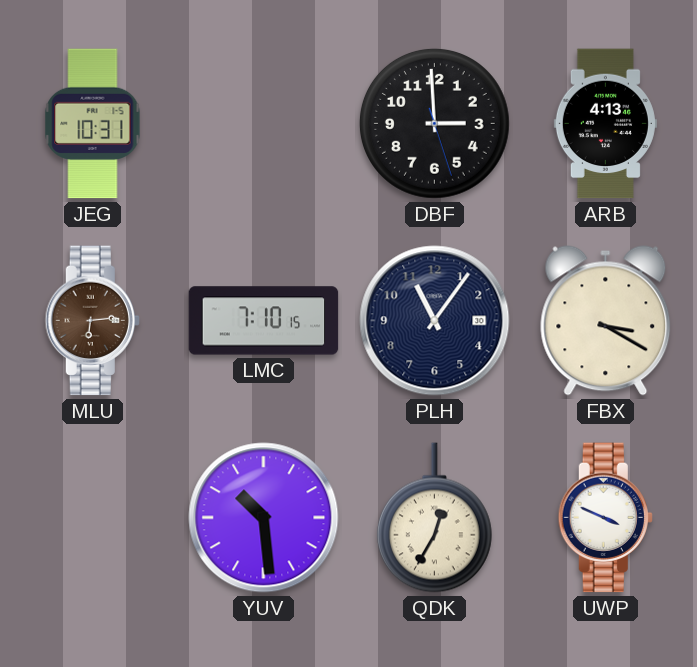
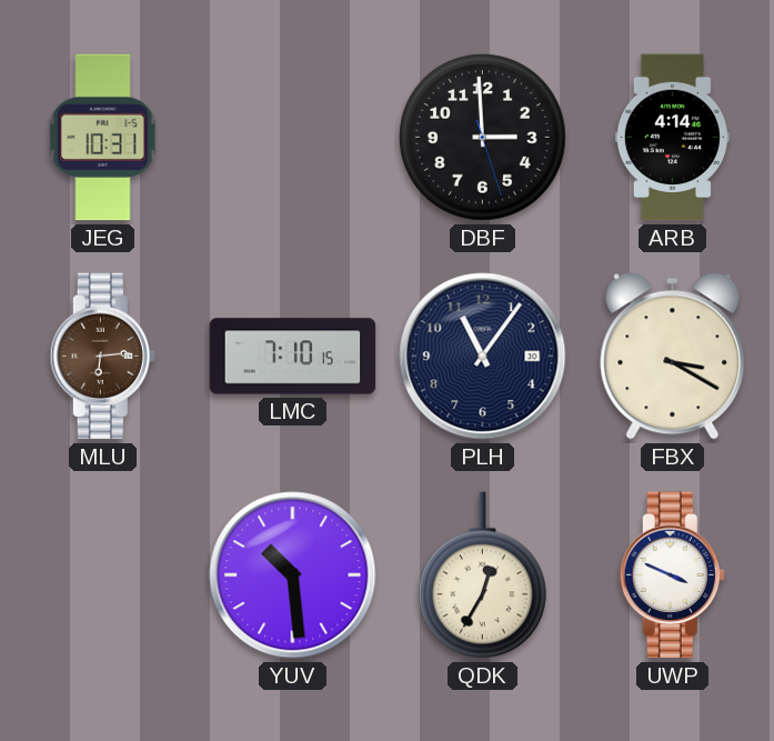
ARB: 4:13 -> 4:14
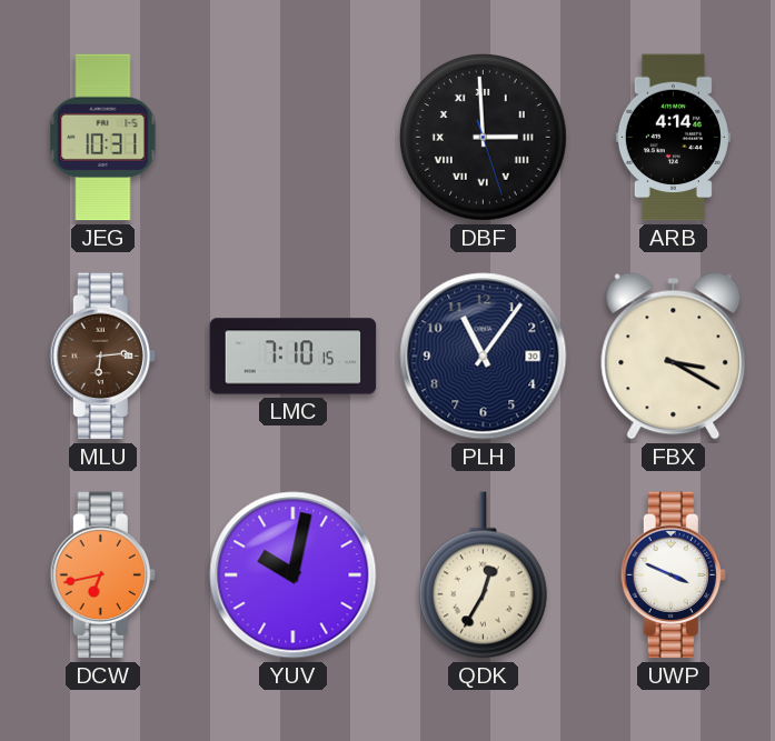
DBF numerals: Arabic -> Roman
DCW: none -> 6:43
YUV: 10:29 -> 10:02
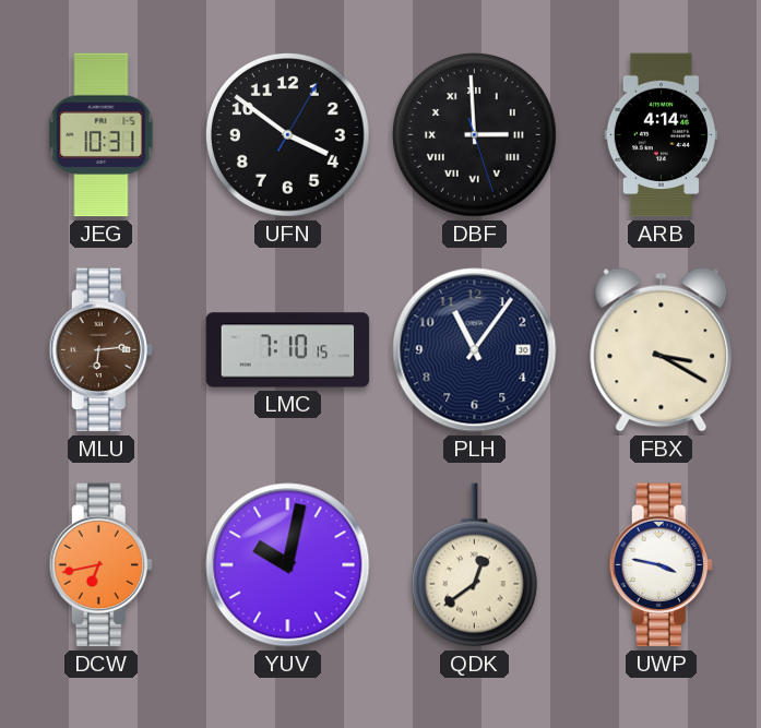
UFN: none -> 3:51
QDK: 12:35 -> 12:39
UWP: 3:49 -> 3:47
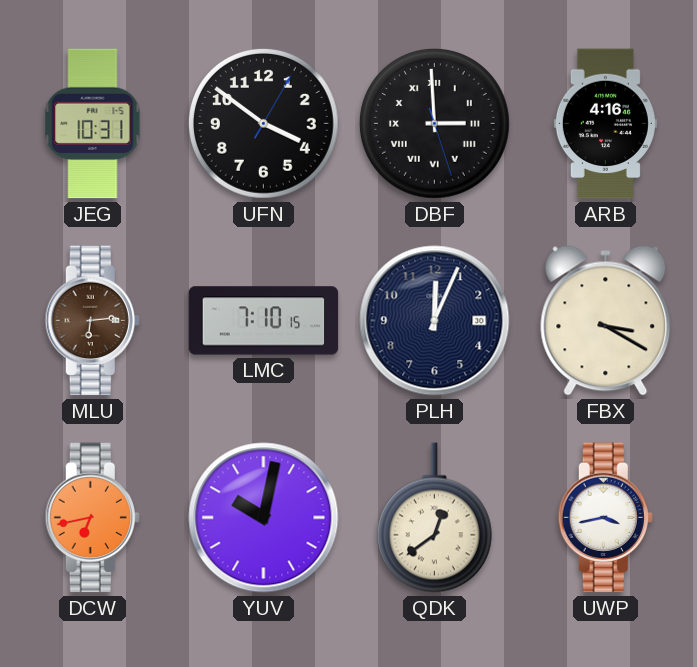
ARB: 4:14 -> 4:16
PLH: 11:06 -> 12:04
UWP: 3:47 -> 3:43
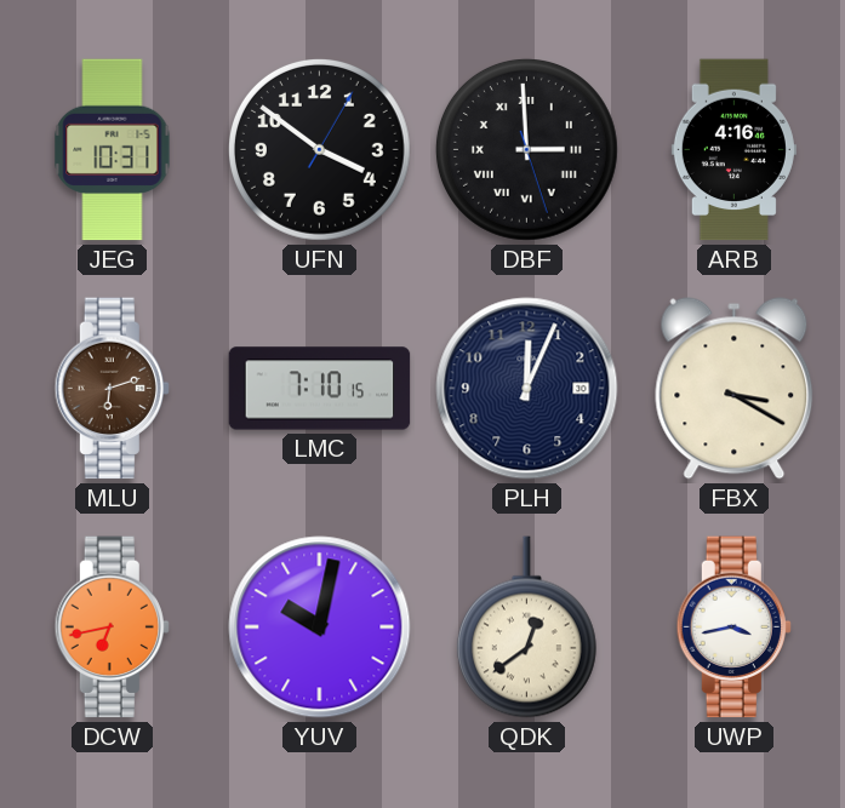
MLU: 6:14 -> 6:12
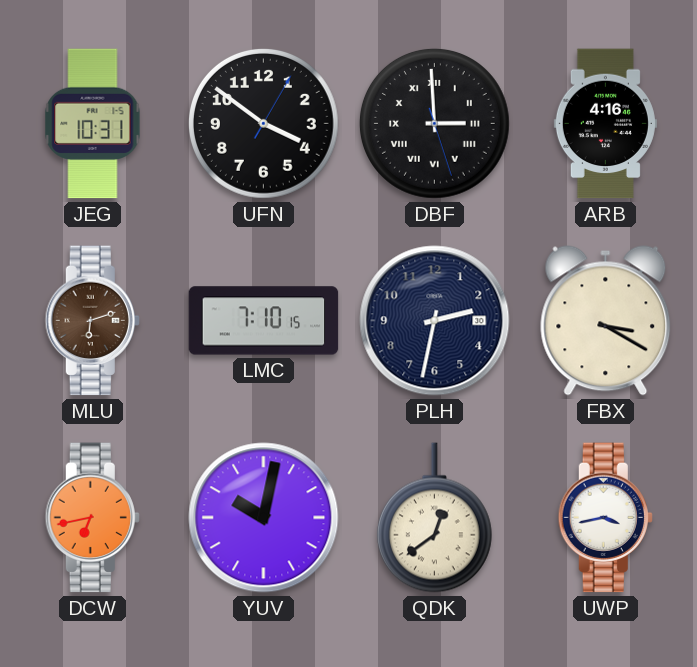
PLH: 12:04 -> 2:32
